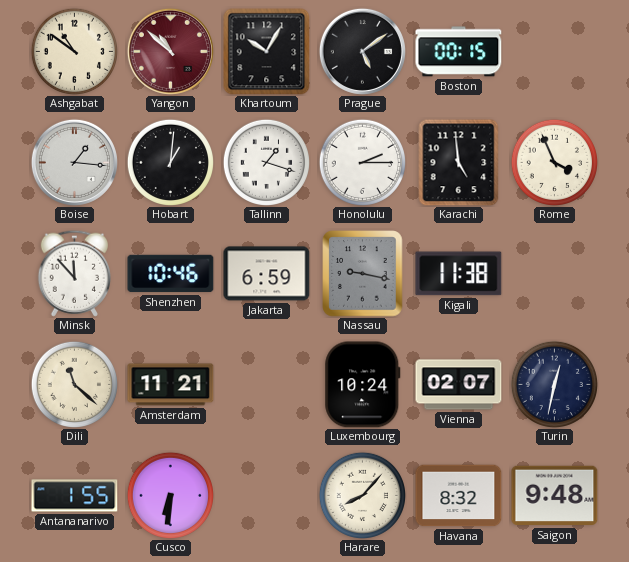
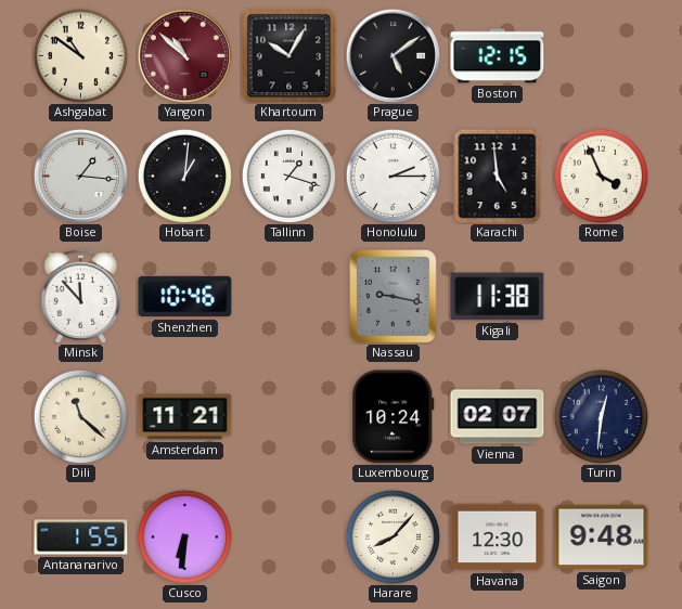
Boston: 00:15 -> 12:15
Jakarta: 6:59 -> none
Turin: 12:32 -> 12:31
Havana: 8:32 -> 12:30
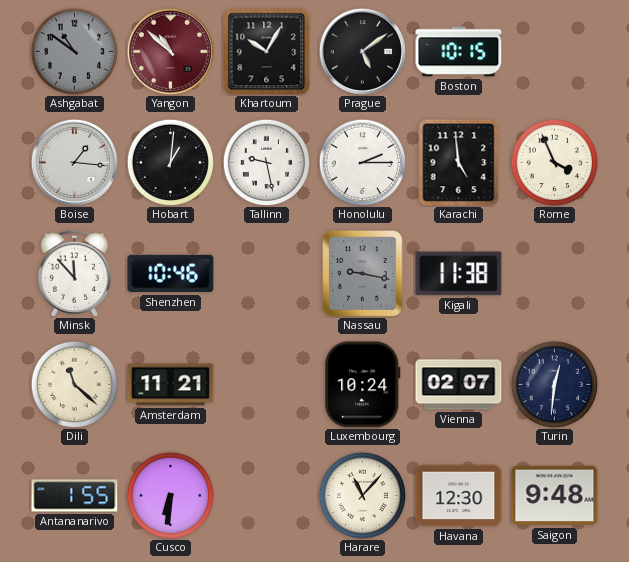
Ashgabat dial: cream -> grey
Boston: 12:15 -> 10:15
Tallinn: 1:18 -> 9:28
Harare: 8:07 -> 11:07
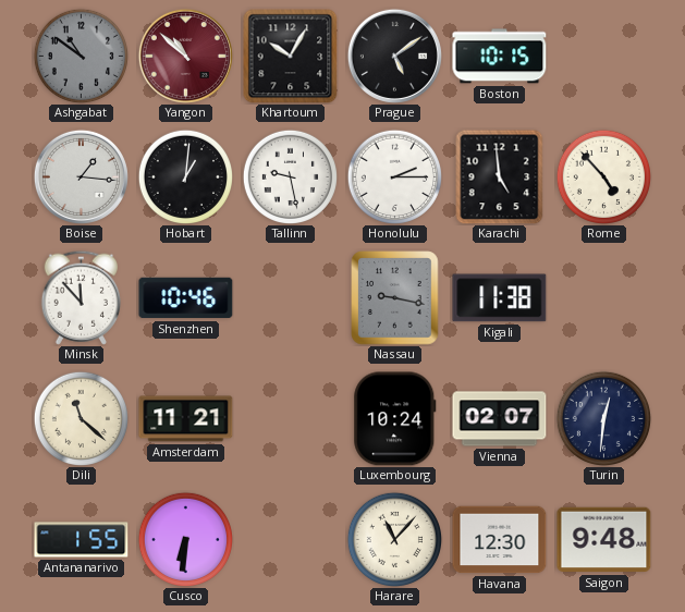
Rome: 3:56 -> 4:53
